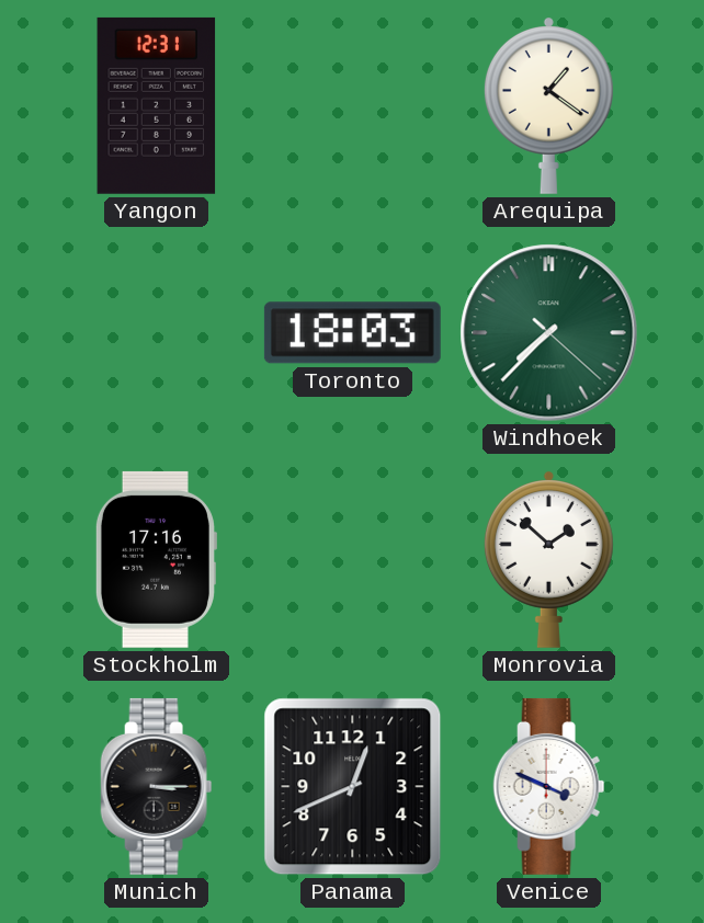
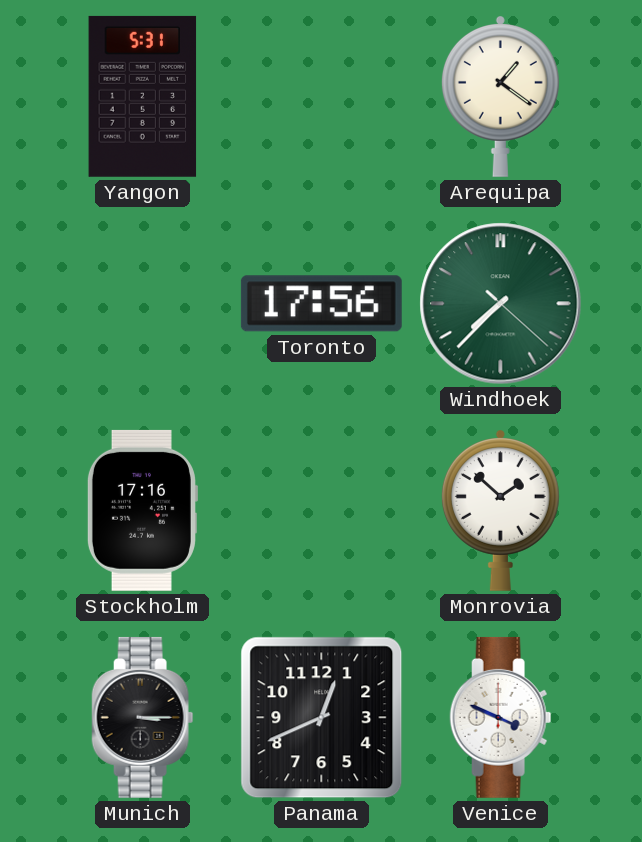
Yangon: 12:31 -> 5:31
Toronto: 18:03 -> 17:56
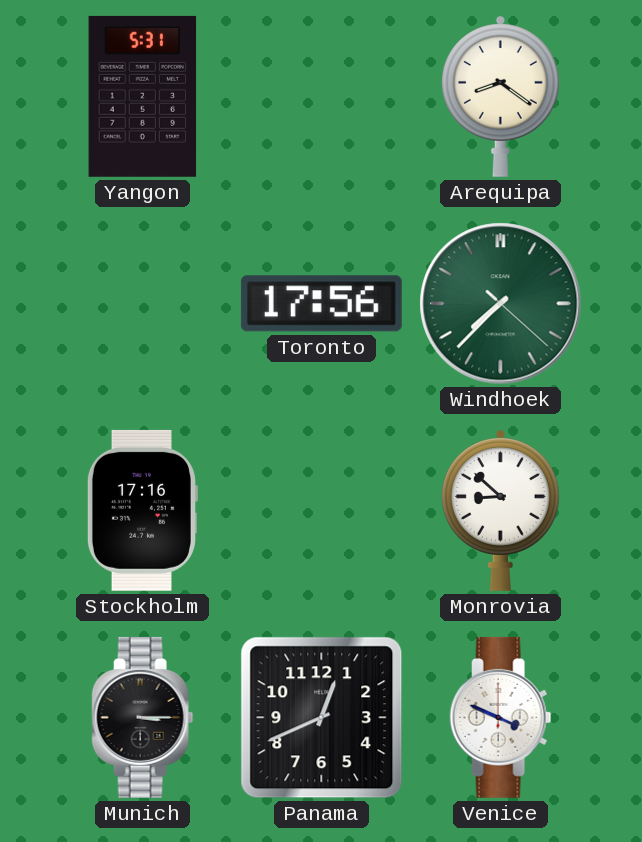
Arequipa: 1:21 -> 8:21
Monrovia: 1:52 -> 8:52
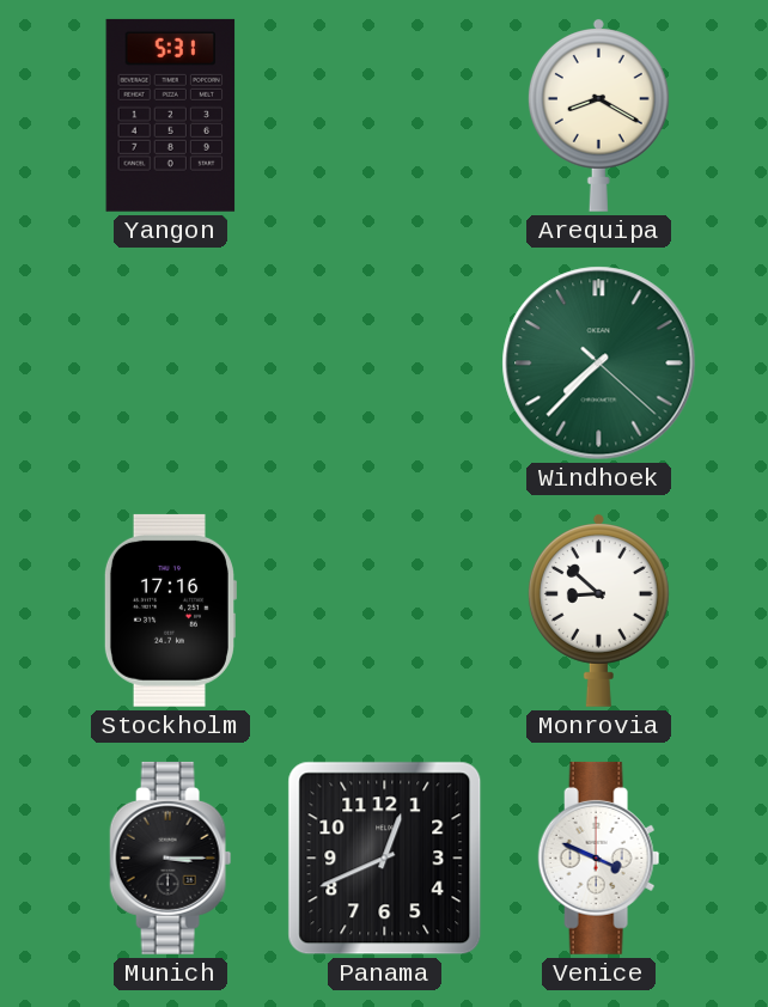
Arequipa: 8:21 -> 8:20
Toronto: 17:56 -> none
